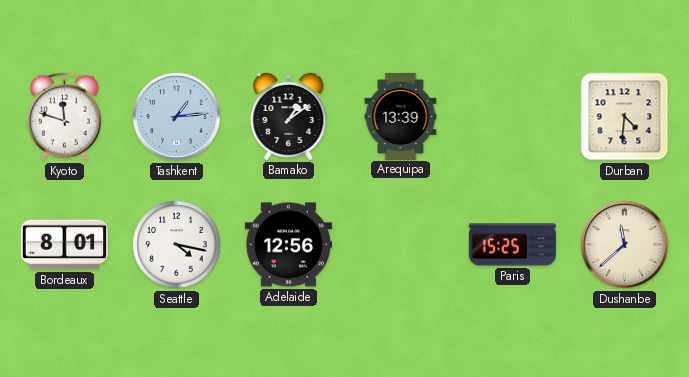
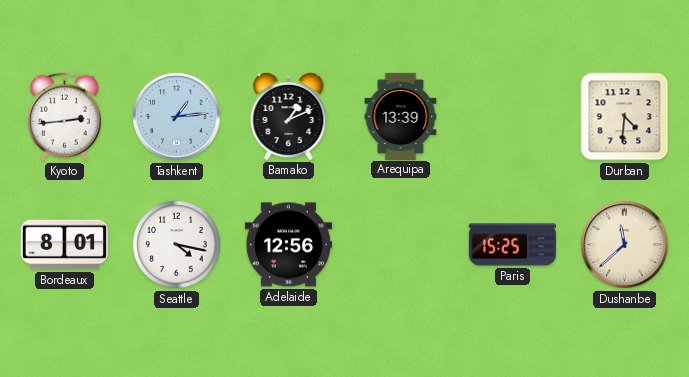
Kyoto: 11:48 -> 2:44
Bamako: 1:09 -> 1:11
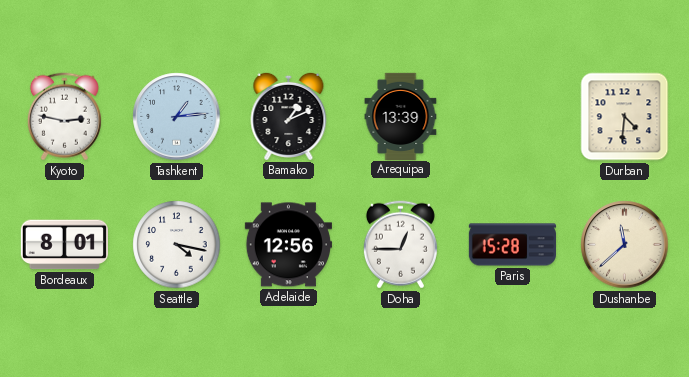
Kyoto: 2:44 -> 2:47
Doha: none -> 12:45
Paris: 15:25 -> 15:28
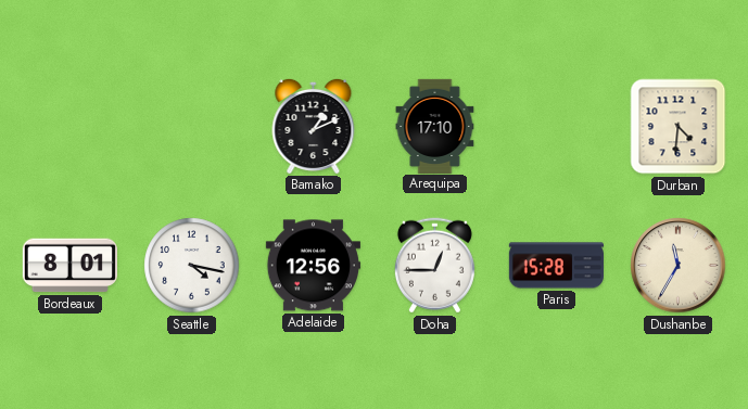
Kyoto: 2:47 -> none
Tashkent: 1:14 -> none
Arequipa: 13:39 -> 17:10
Dushanbe: 11:38 -> 11:35
